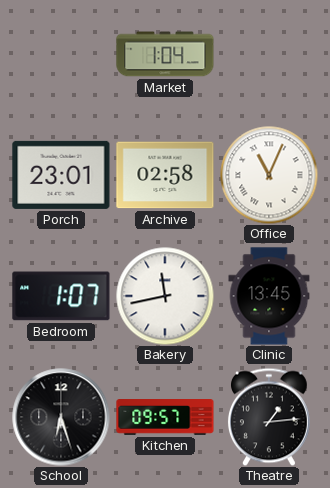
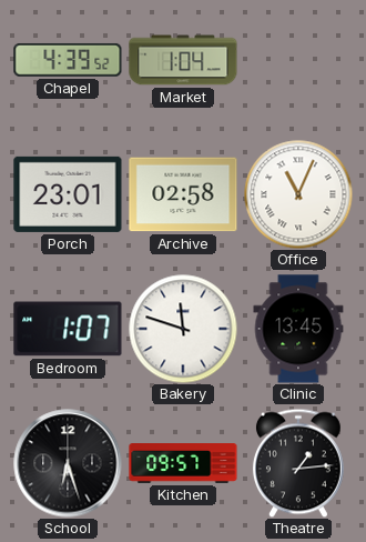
Chapel: none -> 4:39
Bakery: 11:43 -> 11:48
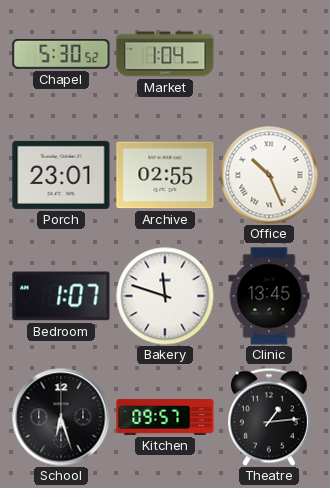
Chapel: 4:39 -> 5:30
Archive: 02:58 -> 02:55
Office: 11:04 -> 10:26
